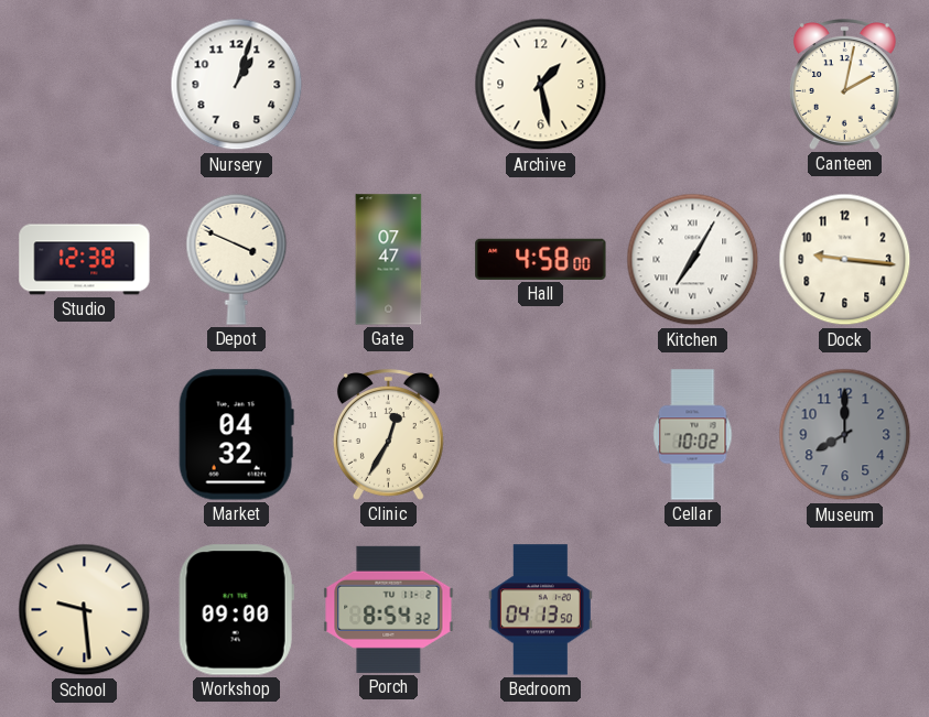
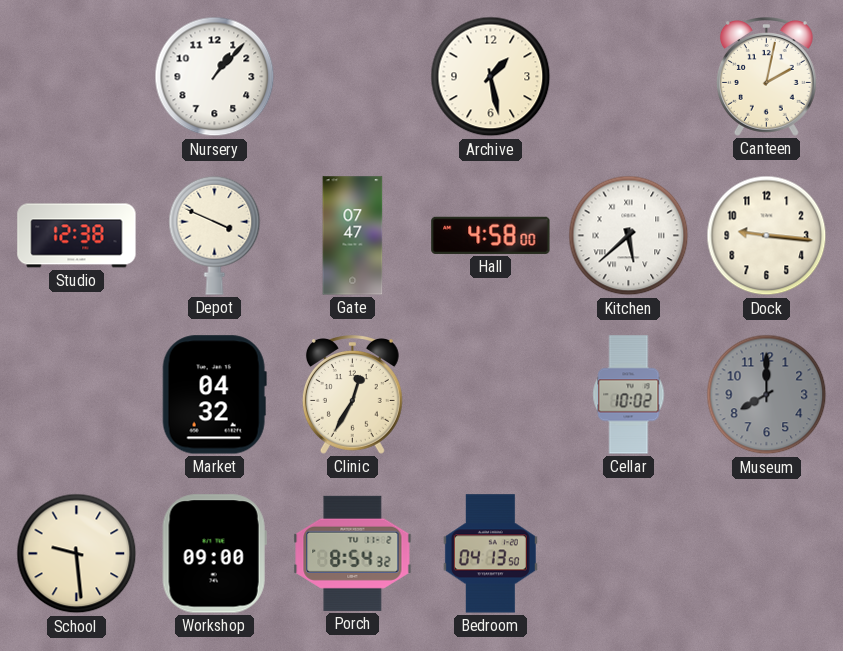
Nursery: 1:03 -> 1:07
Kitchen: 7:05 -> 5:38
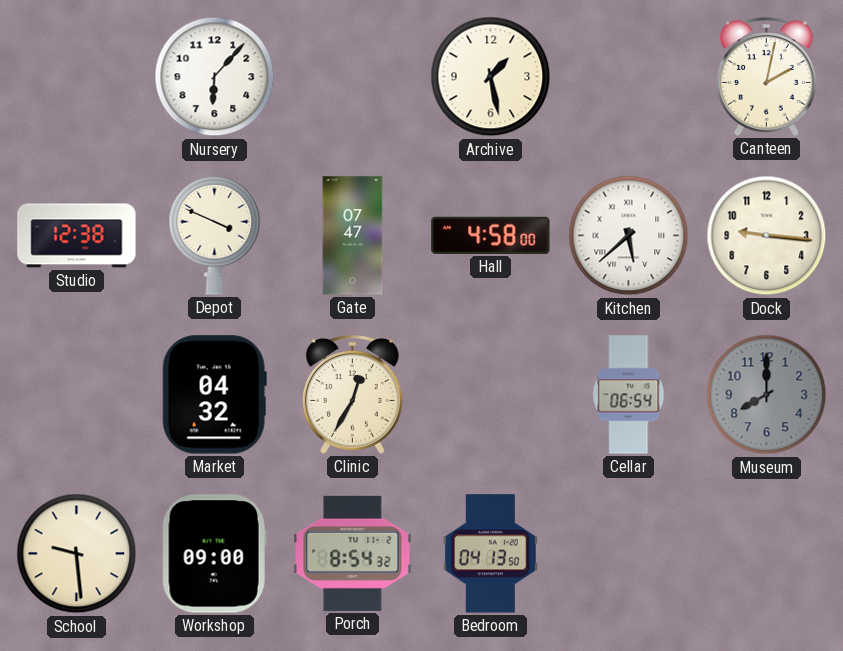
Nursery: 1:07 -> 6:07
Cellar: 10:02 -> 06:54
